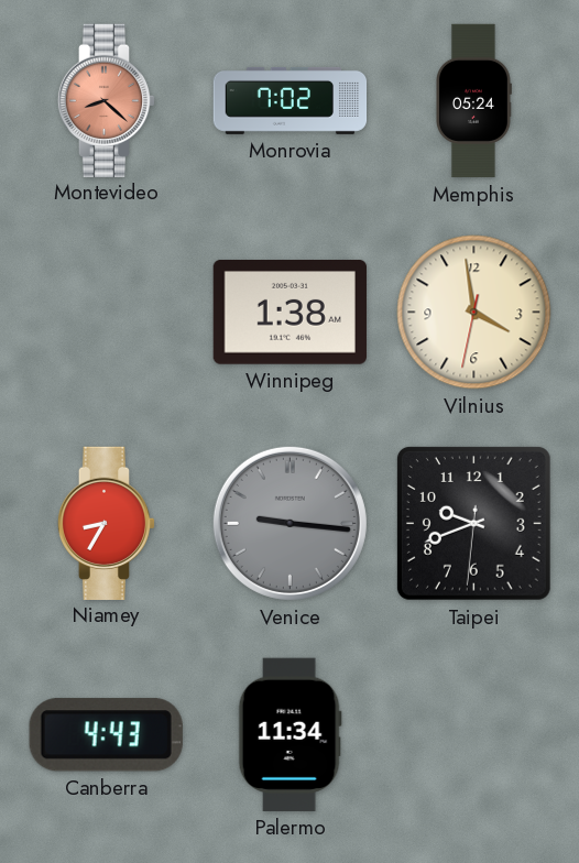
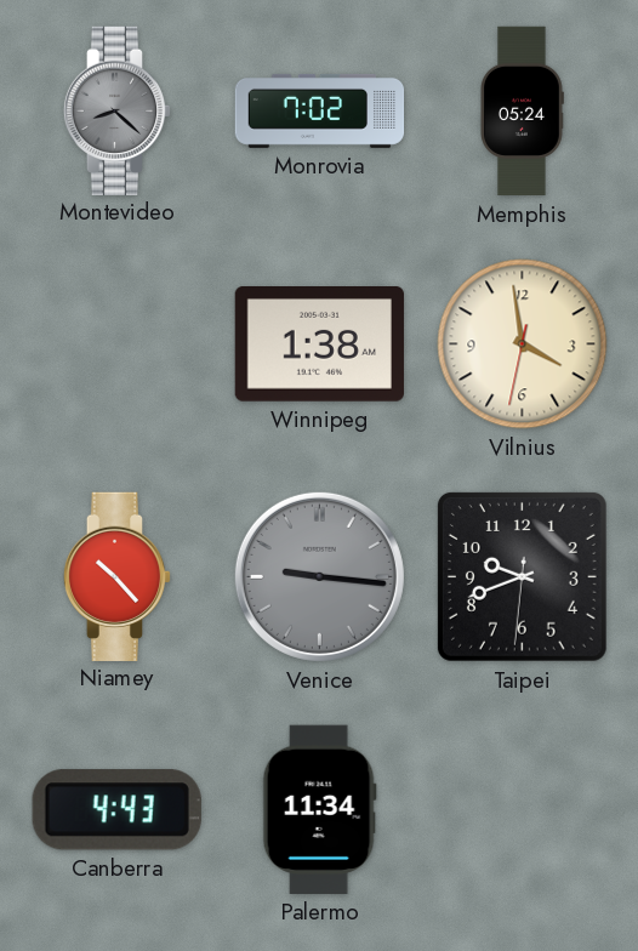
Montevideo dial: salmon -> grey
Niamey: 8:35 -> 10:23
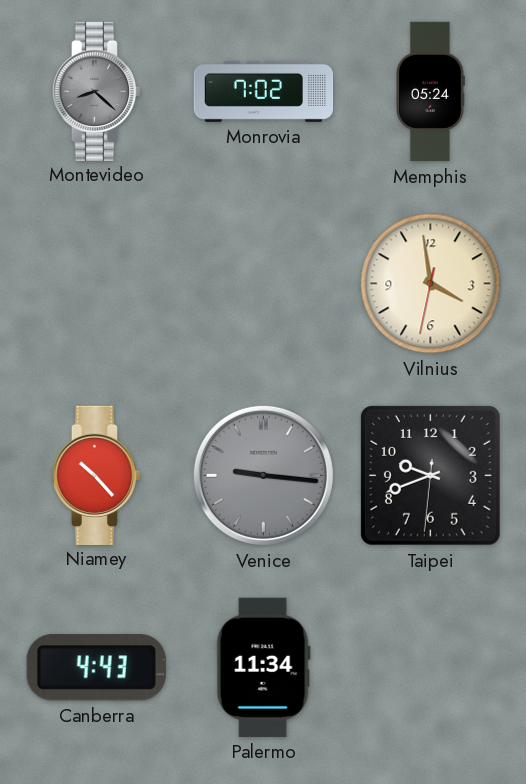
Winnipeg: 1:38 -> none
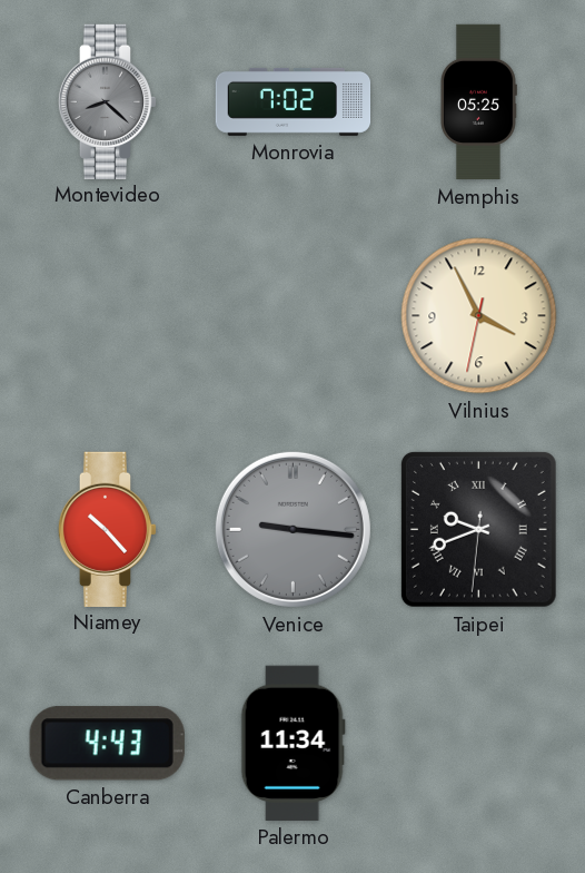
Memphis: 05:24 -> 05:25
Vilnius: 3:58 -> 3:55
Taipei numerals: Arabic -> Roman
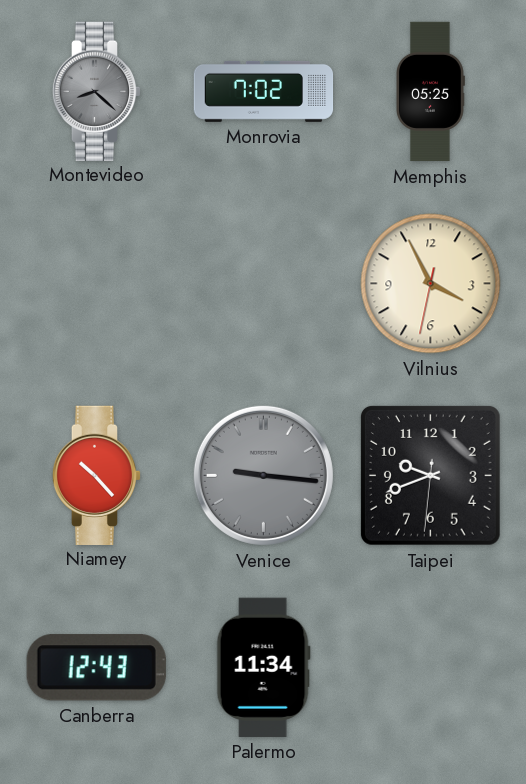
Taipei numerals: Roman -> Arabic
Canberra: 4:43 -> 12:43
